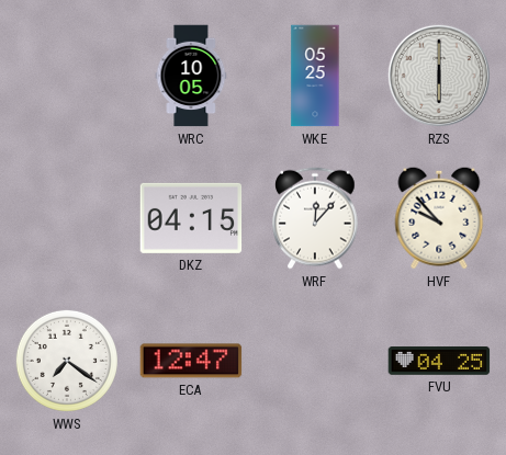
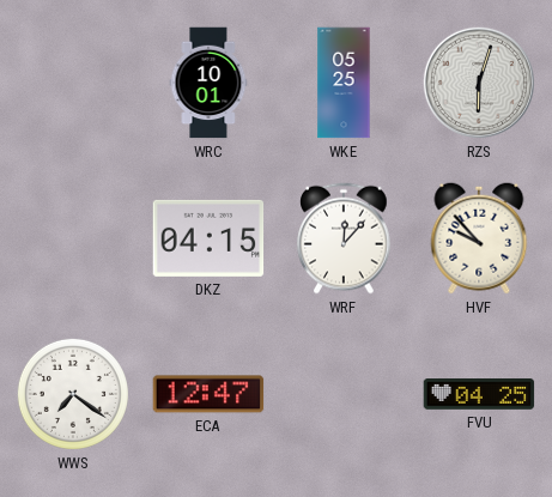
WRC: 10:05 -> 10:01
RZS: 6:00 -> 6:03
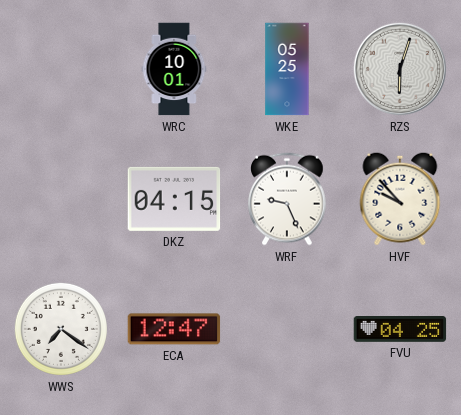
WRF: 12:07 -> 9:26
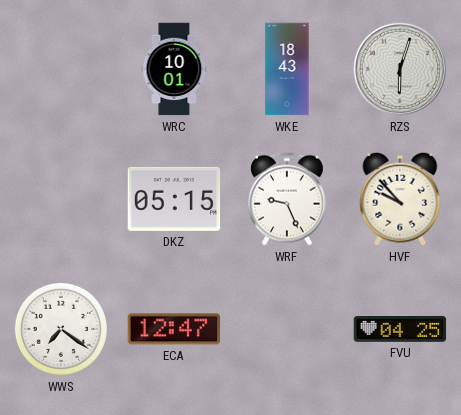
WKE: 05:25 -> 18:43
DKZ: 04:15 -> 05:15
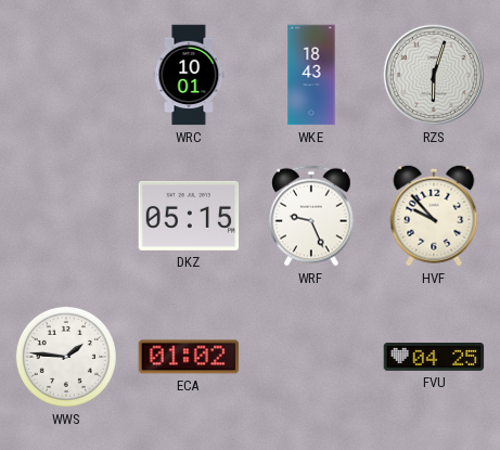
WWS: 7:21 -> 1:46
ECA: 12:47 -> 01:02
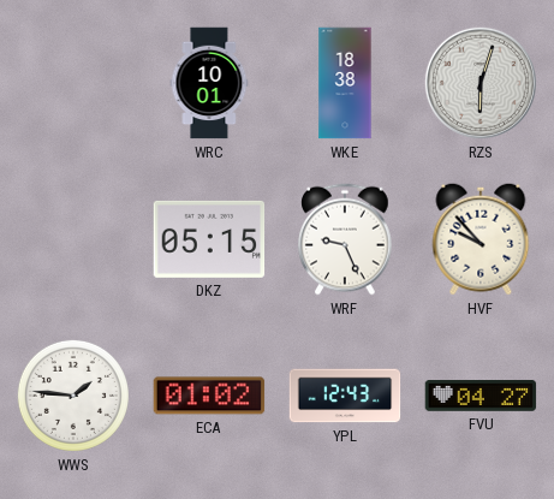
WKE: 18:43 -> 18:38
YPL: none -> 12:43
FVU: 04:25 -> 04:27
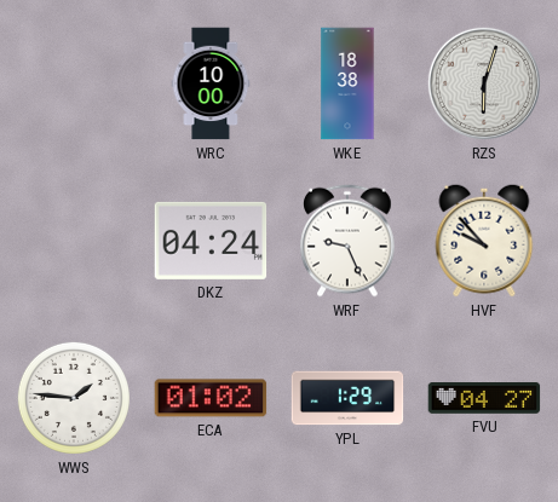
WRC: 10:01 -> 10:00
DKZ: 05:15 -> 04:24
YPL: 12:43 -> 1:29
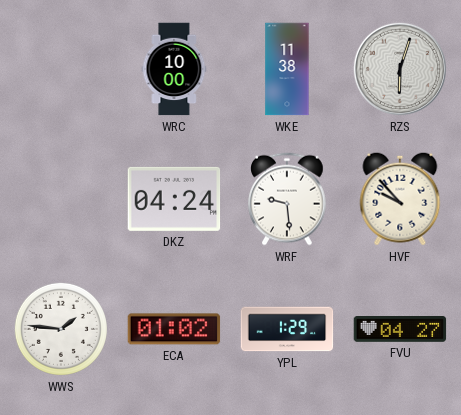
WKE: 18:38 -> 11:38
WRF: 9:26 -> 9:29
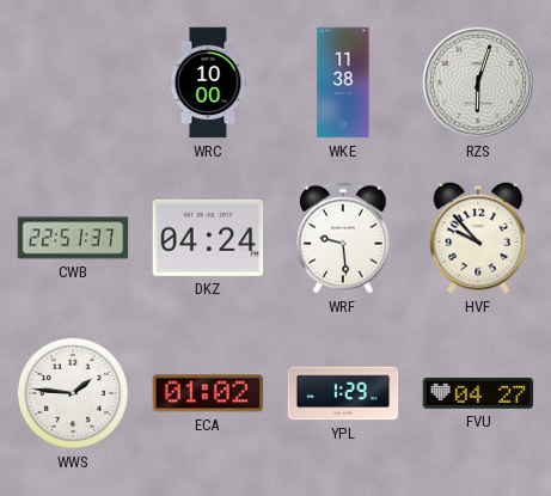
CWB: none -> 22:51
